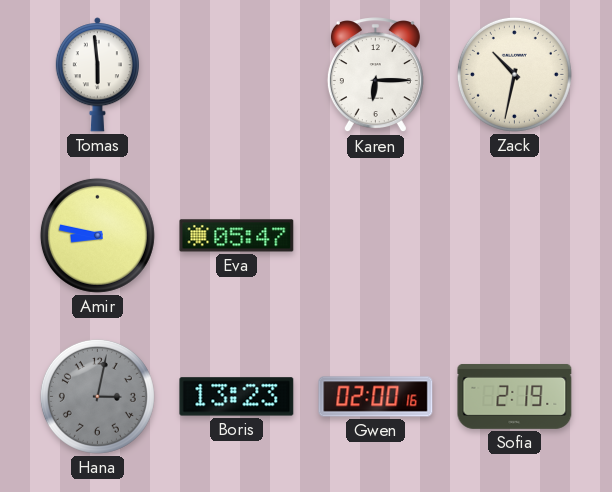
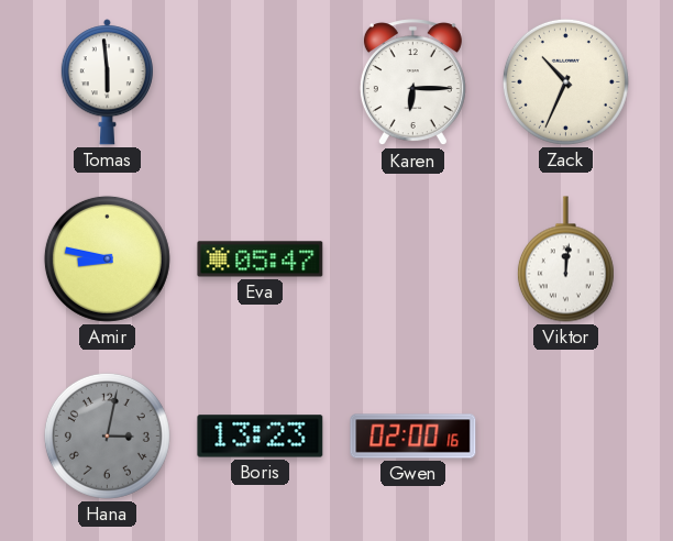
Zack: 10:32 -> 10:34
Viktor: none -> 12:01
Sofia: 2:19 -> none
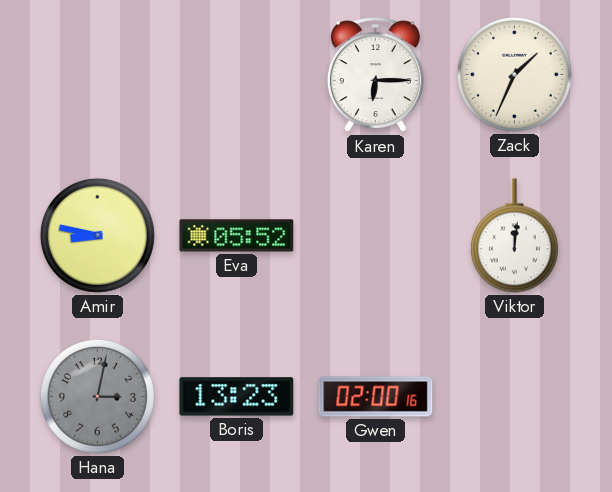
Tomas: 5:59 -> none
Zack: 10:34 -> 1:34
Eva: 05:47 -> 05:52
